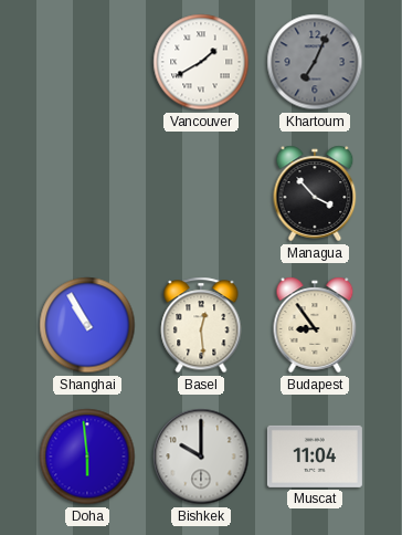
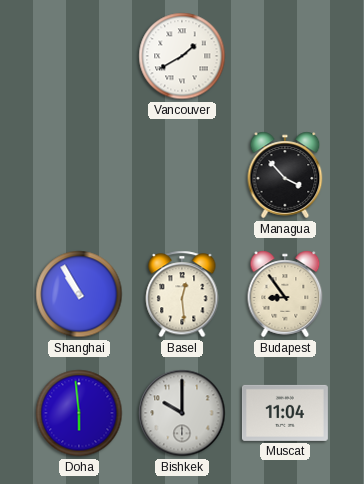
Khartoum: 7:04 -> none
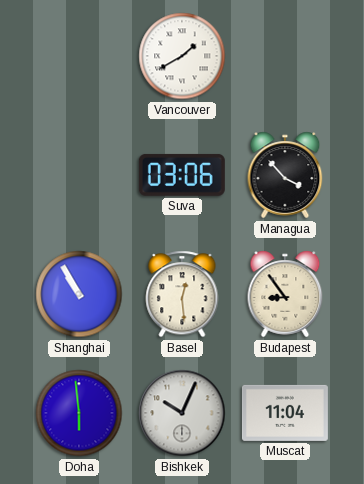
Suva: none -> 03:06
Bishkek: 10:00 -> 10:04
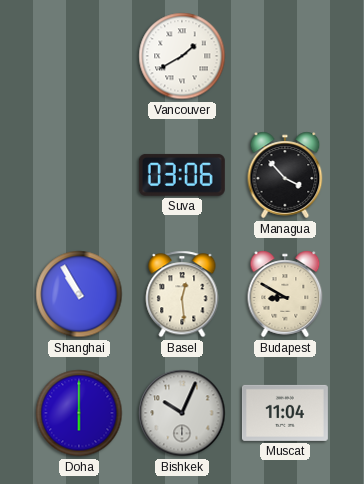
Budapest: 8:54 -> 8:50
Doha: 5:59 -> 6:00
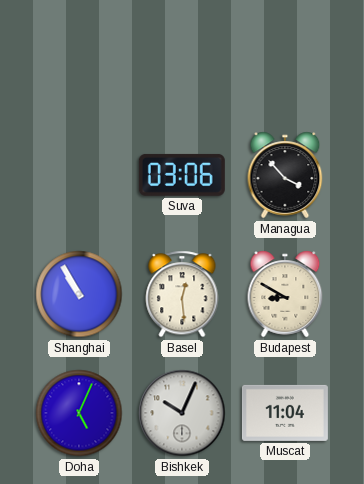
Vancouver: 1:40 -> none
Doha: 6:00 -> 5:04
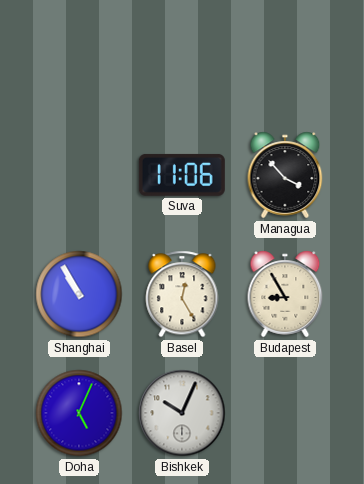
Suva: 03:06 -> 11:06
Basel: 12:29 -> 12:25
Budapest: 8:50 -> 8:55
Muscat: 11:04 -> none
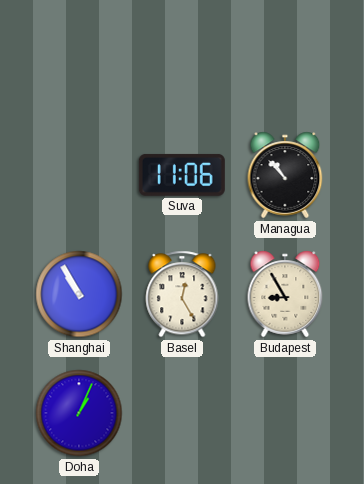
Managua: 3:53 -> 10:53
Doha: 5:04 -> 1:04
Bishkek: 10:04 -> none
